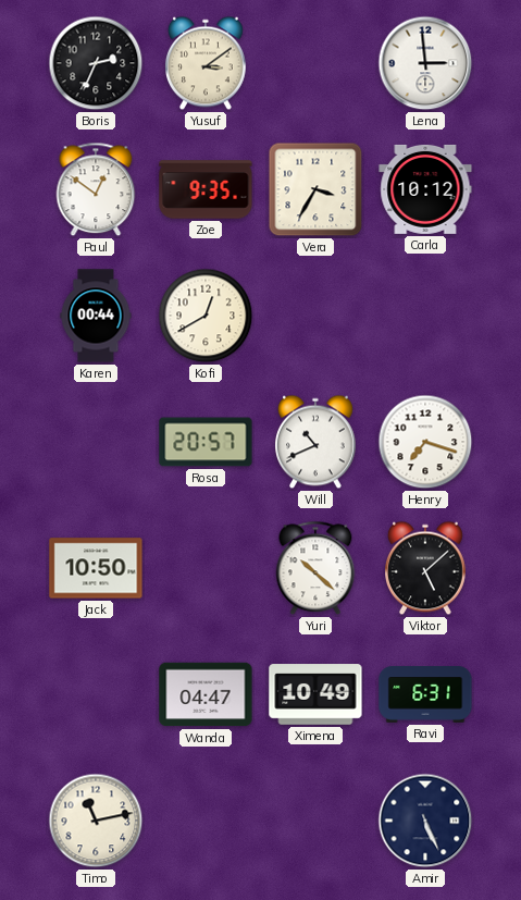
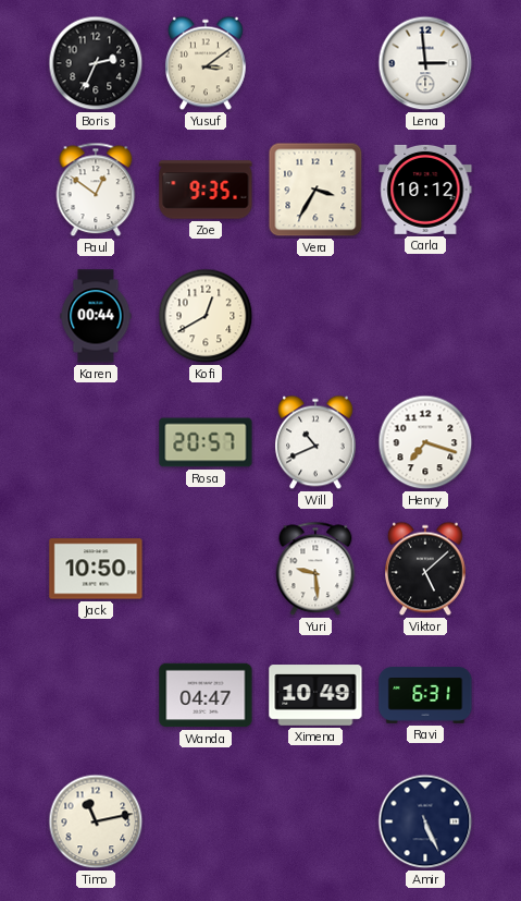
Yuri: 10:22 -> 9:29
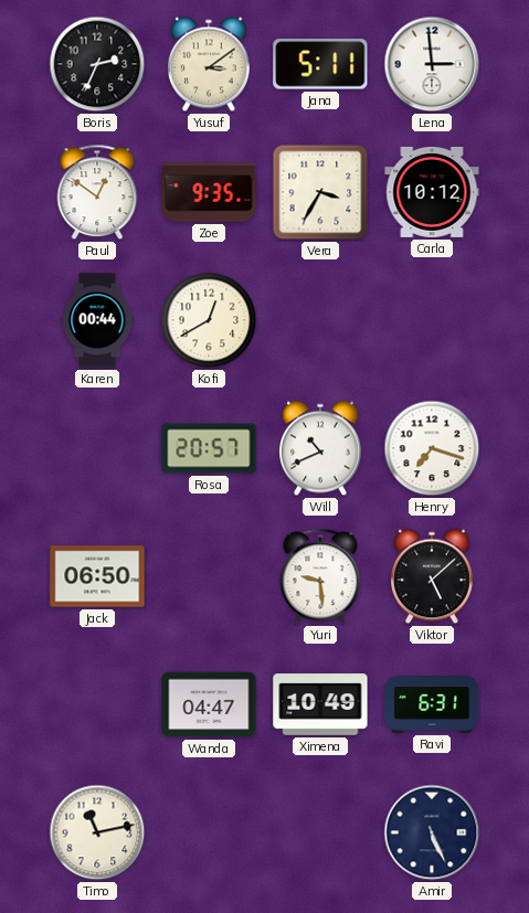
Jana: none -> 5:11
Jack: 10:50 -> 06:50
